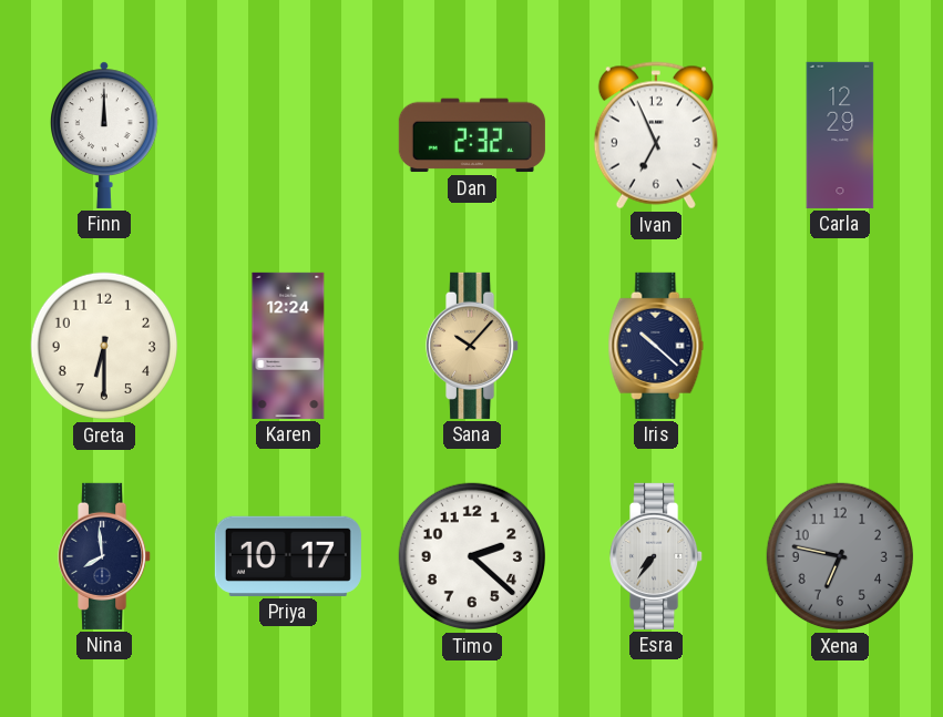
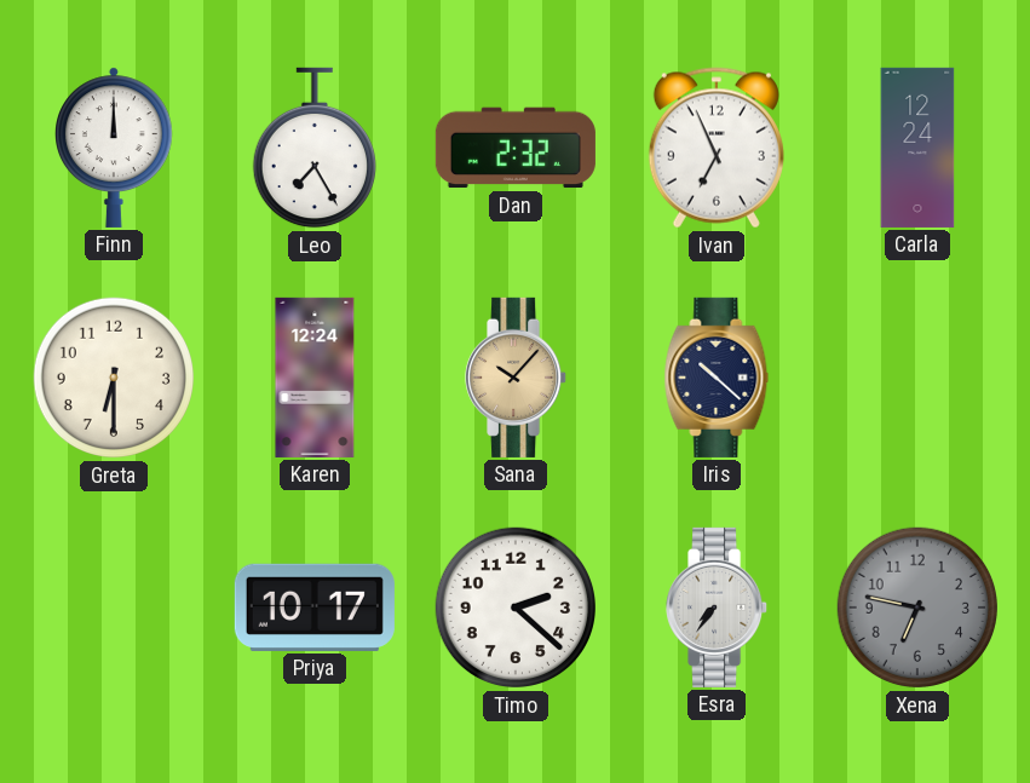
Leo: none -> 7:25
Carla: 12:29 -> 12:24
Nina: 7:59 -> none
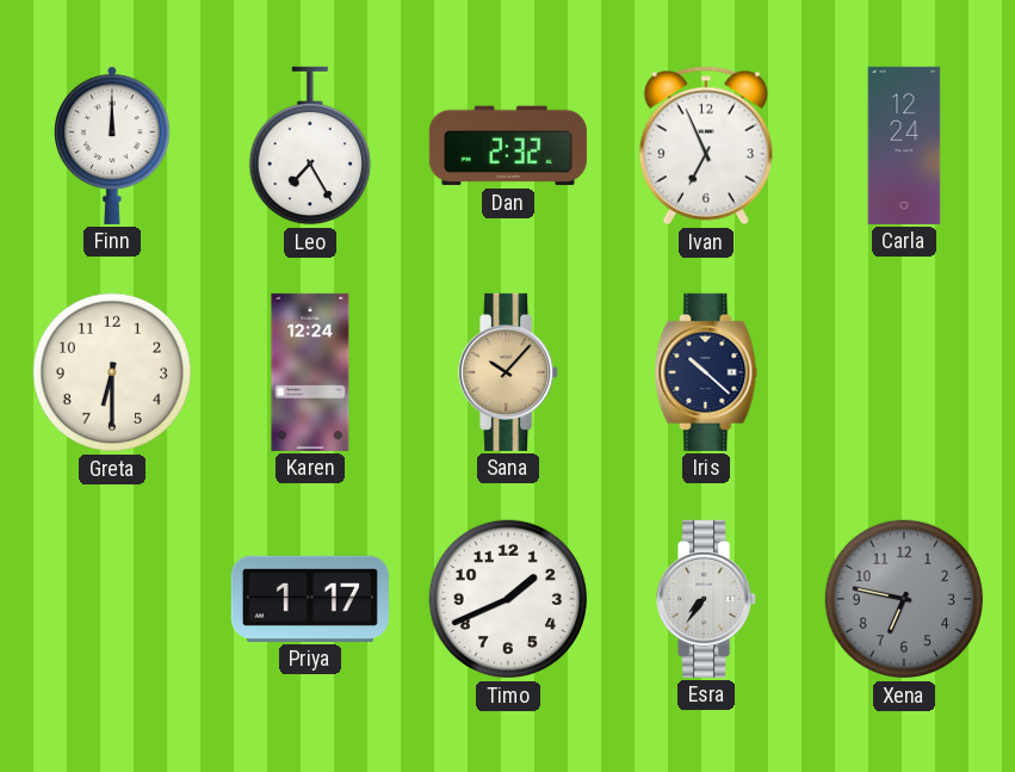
Priya: 10:17 -> 1:17
Timo: 2:22 -> 1:41
